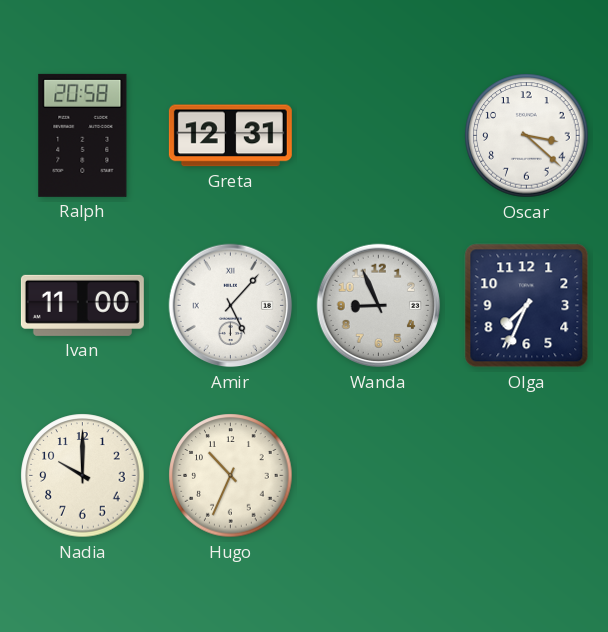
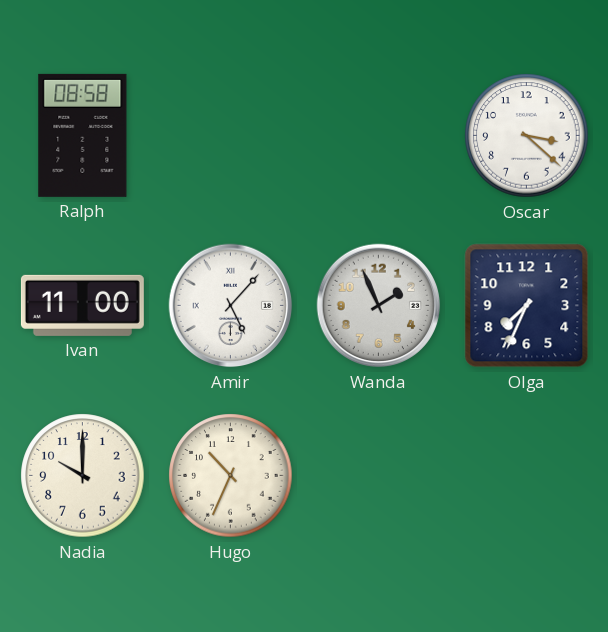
Ralph: 20:58 -> 08:58
Greta: 12:31 -> none
Wanda: 8:56 -> 1:56
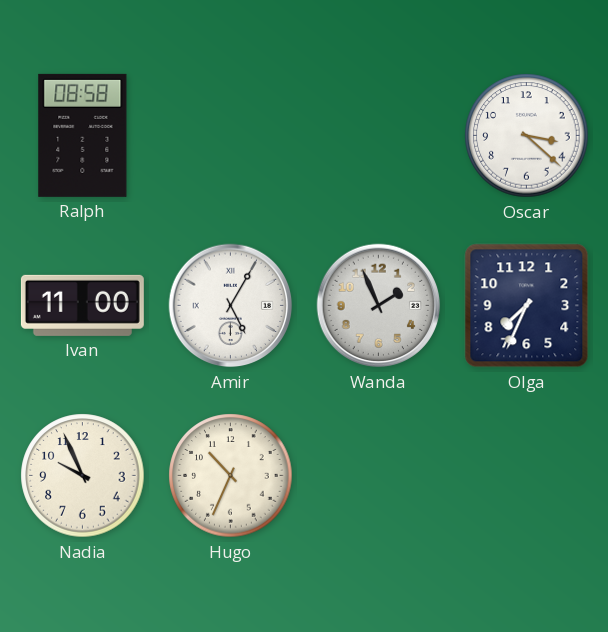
Amir: 5:07 -> 5:05
Nadia: 10:00 -> 9:56
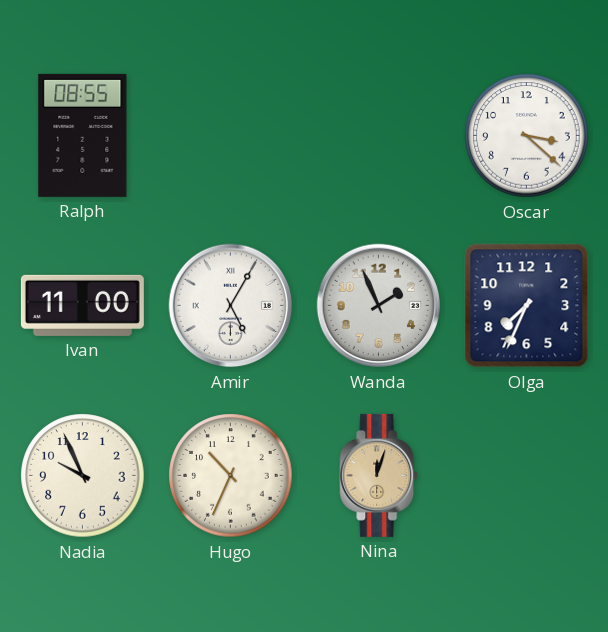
Ralph: 08:58 -> 08:55
Nina: none -> 12:03
